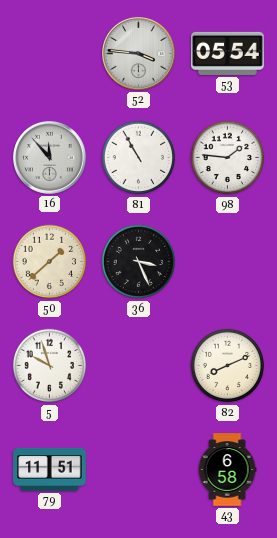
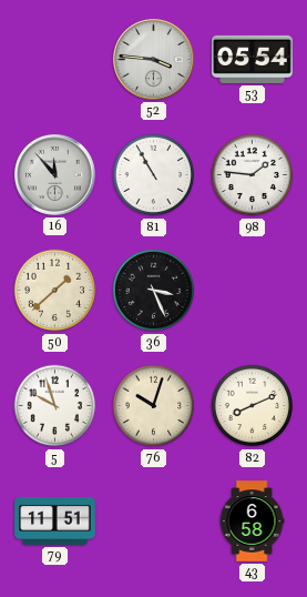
76: none -> 10:03
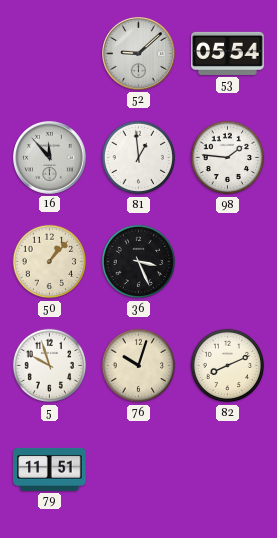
52: 3:46 -> 9:08
81: 10:55 -> 12:59
50: 1:38 -> 1:07
43: 6:58 -> none
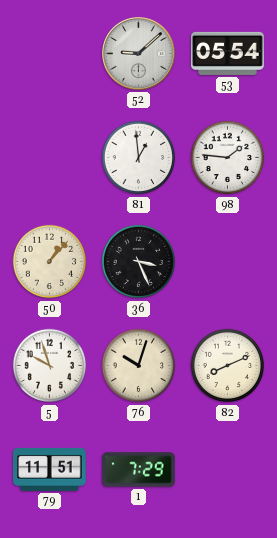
16: 11:53 -> none
1: none -> 7:29
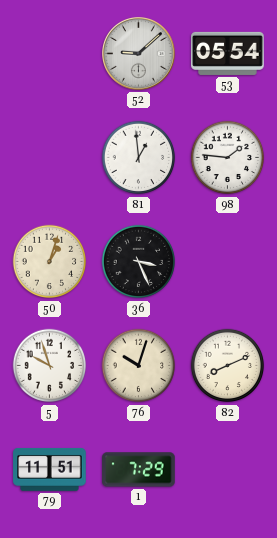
50: 1:07 -> 1:03
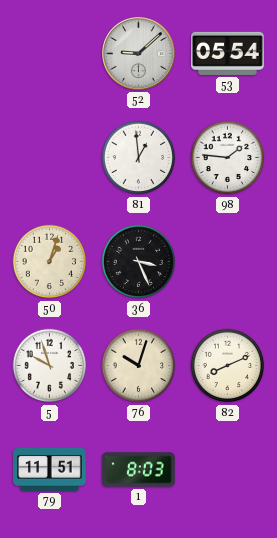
1: 7:29 -> 8:03
